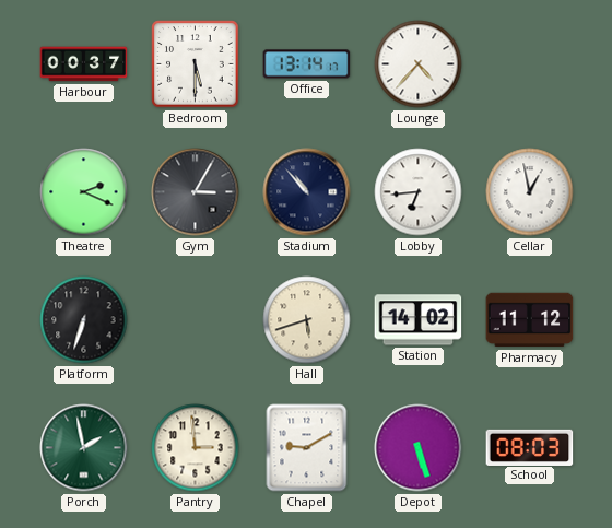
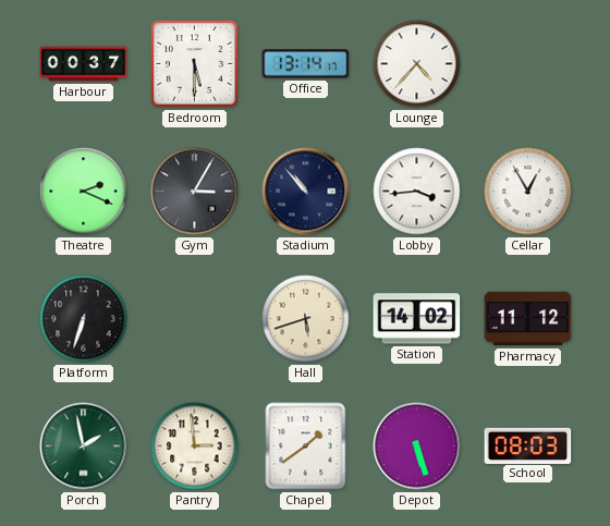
Lobby: 6:44 -> 3:44
Cellar: 12:58 -> 12:55
Chapel: 9:10 -> 1:39
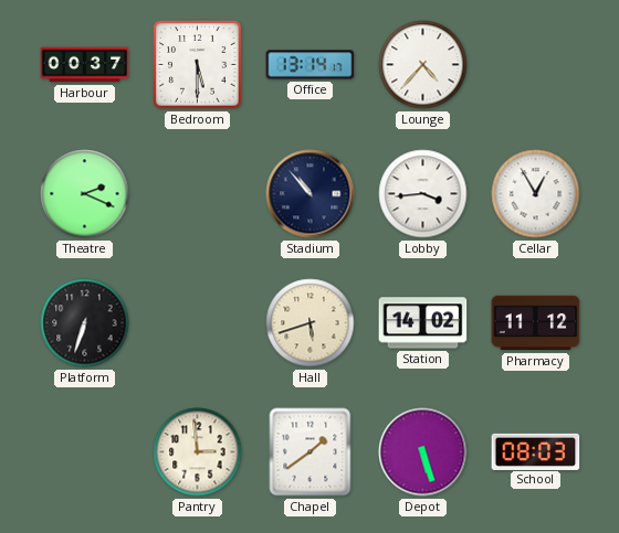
Gym: 3:05 -> none
Porch: 1:58 -> none
